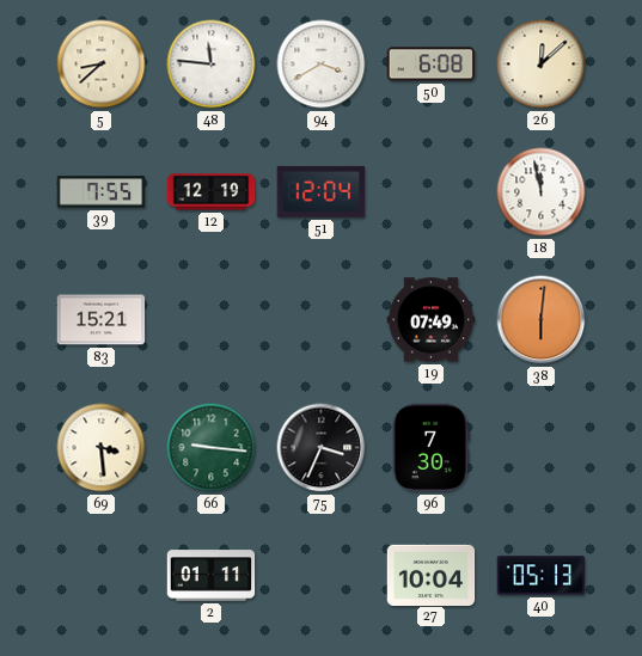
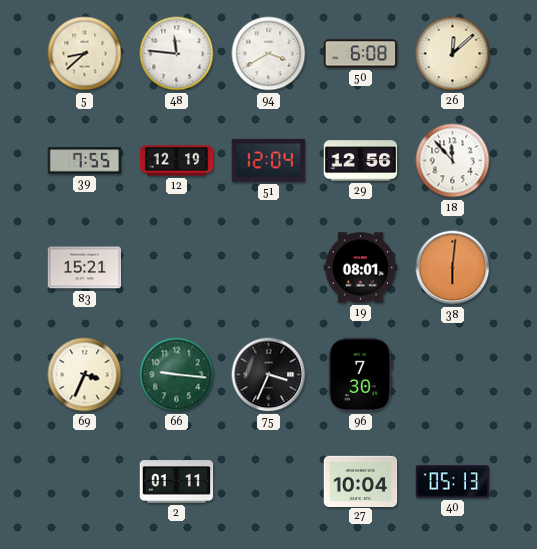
29: none -> 12:56
18: 11:58 -> 11:53
19: 07:49 -> 08:01
69: 3:29 -> 3:34
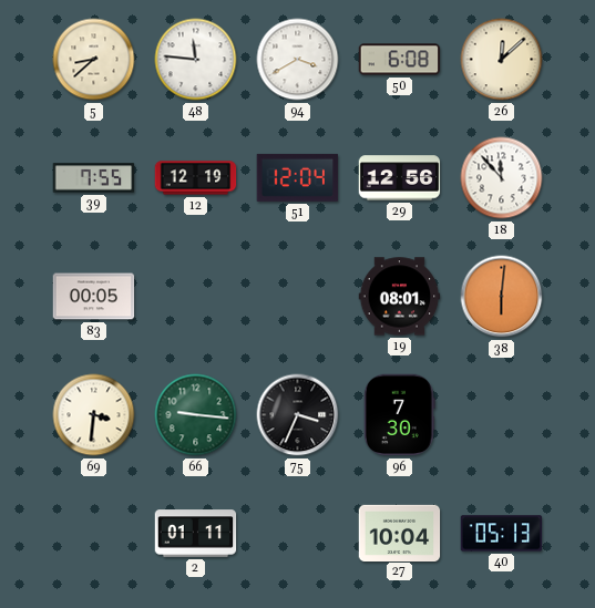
83: 15:21 -> 00:05
69: 3:34 -> 3:31
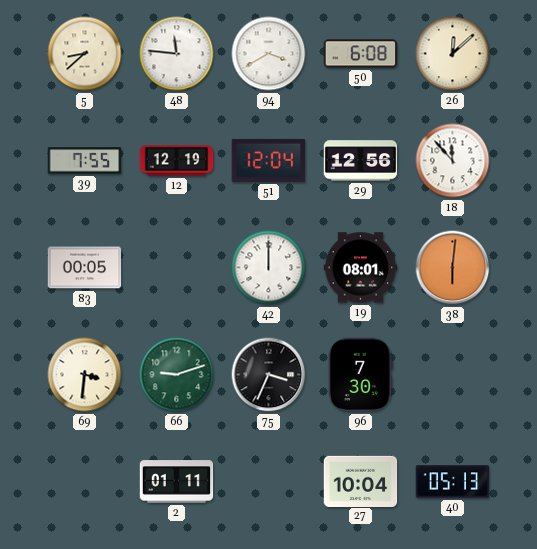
42: none -> 12:00
66: 9:16 -> 9:12
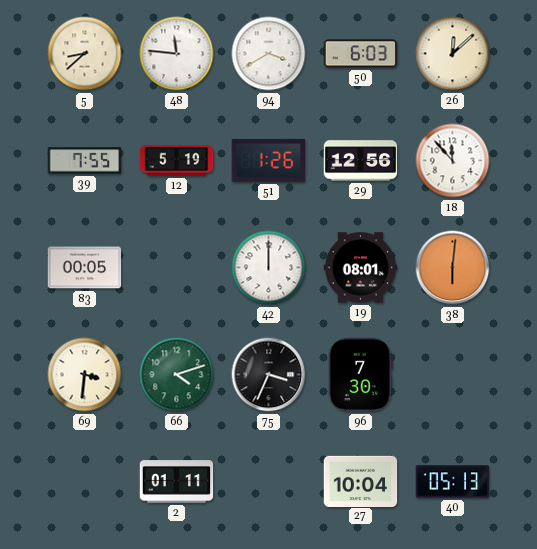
50: 6:08 -> 6:03
12: 12:19 -> 5:19
51: 12:04 -> 1:26
66: 9:12 -> 4:12
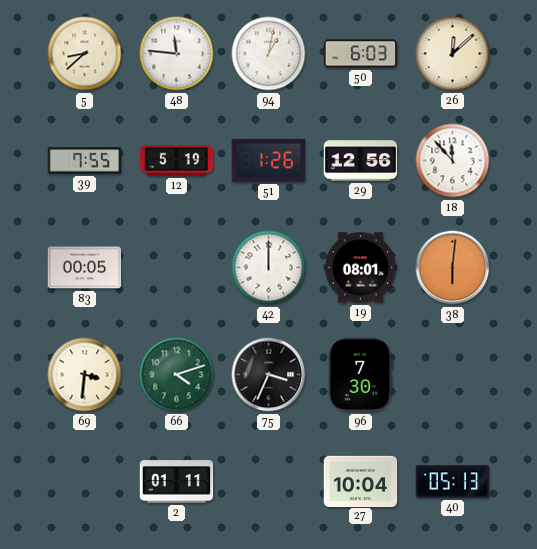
94: 3:40 -> 1:02
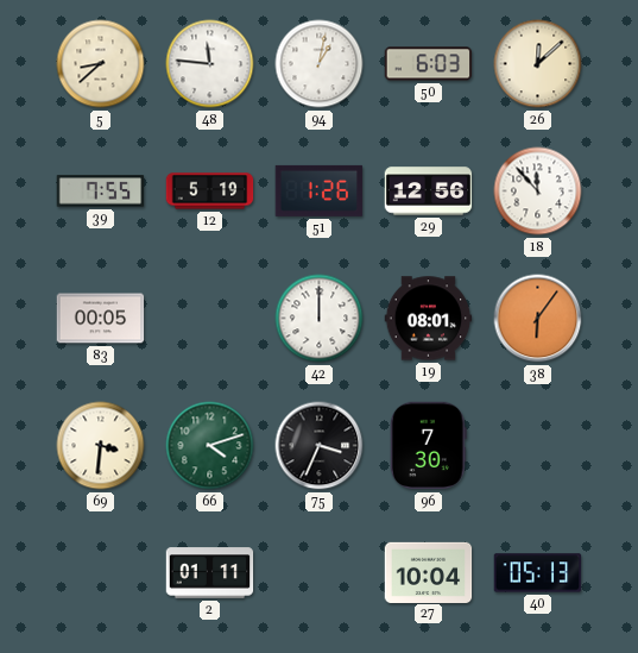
38: 6:01 -> 6:06
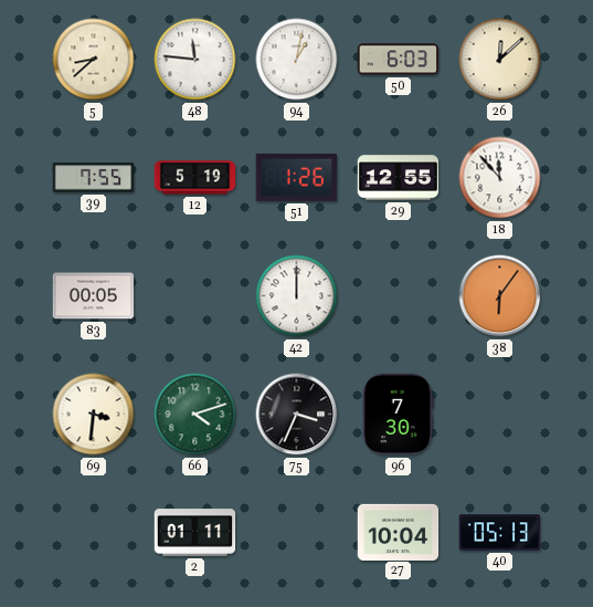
29: 12:56 -> 12:55
19: 08:01 -> none
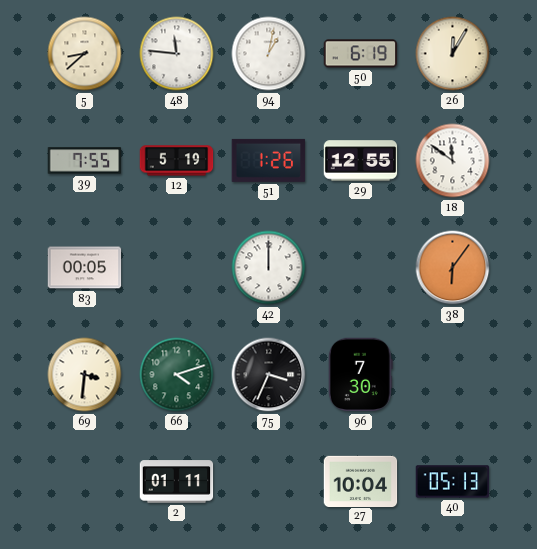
50: 6:03 -> 6:19
26: 12:08 -> 12:05
18: 11:53 -> 11:51
